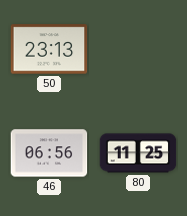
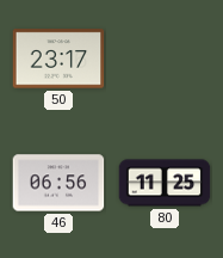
50: 23:13 -> 23:17
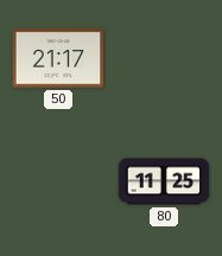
50: 23:17 -> 21:17
46: 06:56 -> none
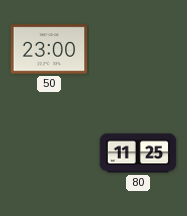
50: 21:17 -> 23:00
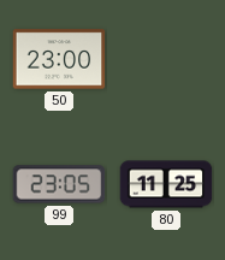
99: none -> 23:05
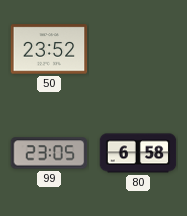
50: 23:00 -> 23:52
80: 11:25 -> 6:58
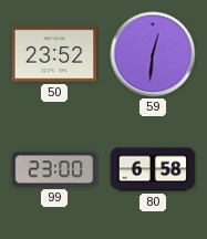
59: none -> 12:31
99: 23:05 -> 23:00
